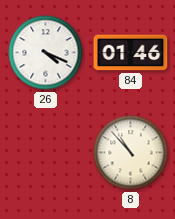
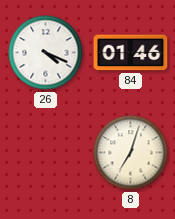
8: 10:53 -> 7:03
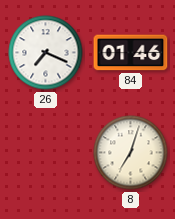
26: 4:19 -> 7:19
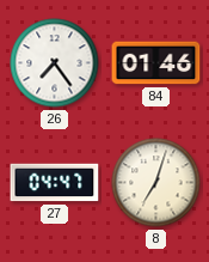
26: 7:19 -> 7:24
27: none -> 04:47
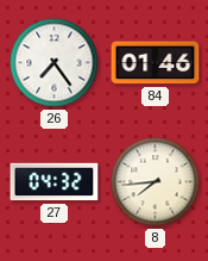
27: 04:47 -> 04:32
8: 7:03 -> 7:44
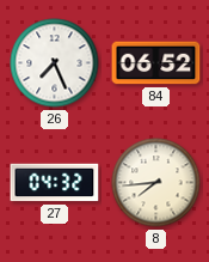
26: 7:24 -> 7:26
84: 01:46 -> 06:52
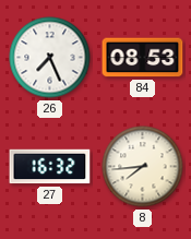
84: 06:52 -> 08:53
27: 04:32 -> 16:32
